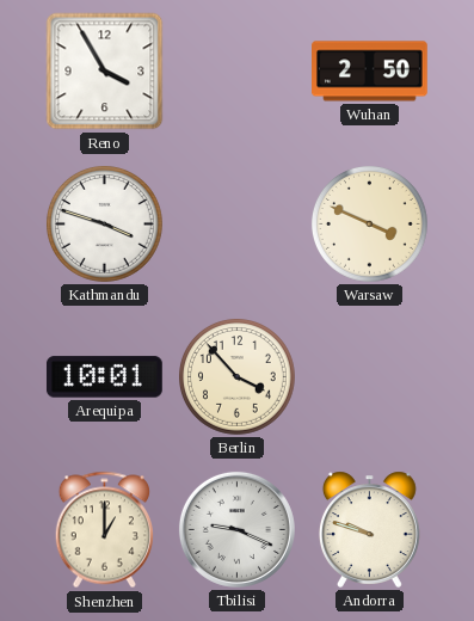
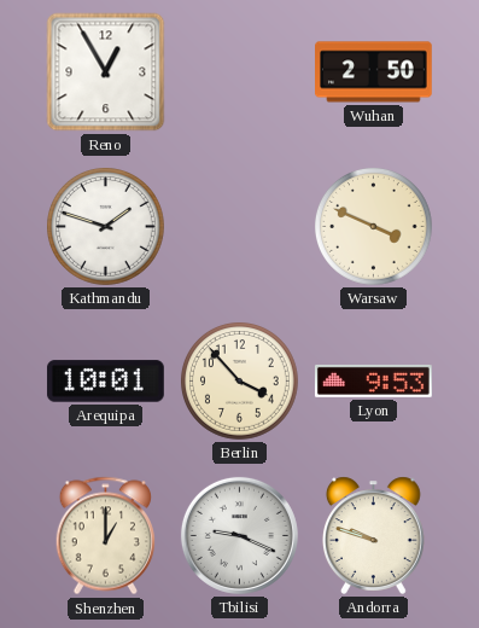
Reno: 3:55 -> 12:55
Kathmandu: 3:48 -> 1:48
Lyon: none -> 9:53
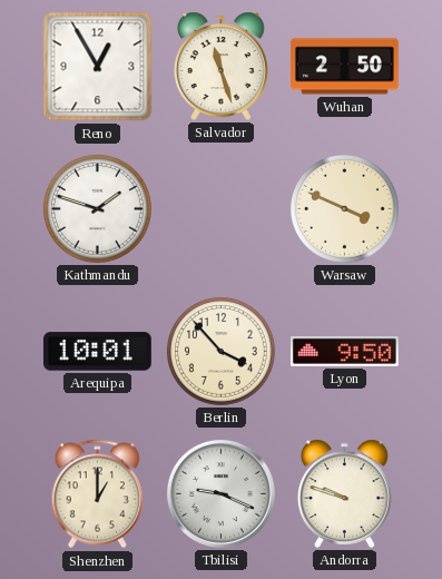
Salvador: none -> 11:27
Lyon: 9:53 -> 9:50
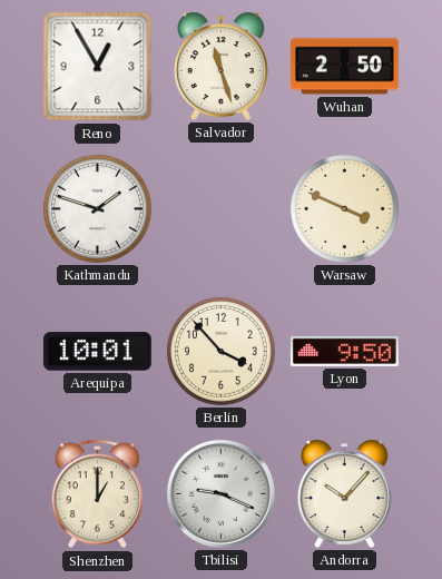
Andorra: 9:48 -> 10:07
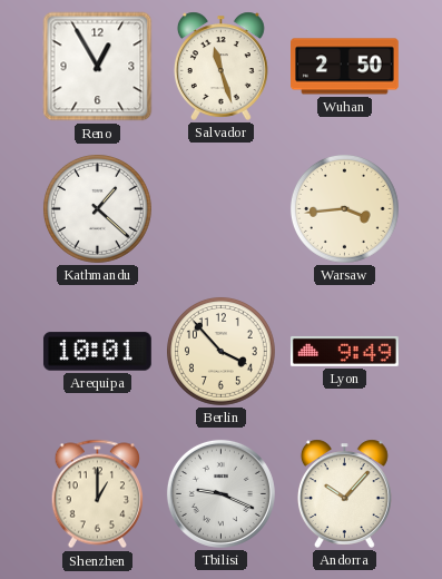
Kathmandu: 1:48 -> 1:22
Warsaw: 3:49 -> 3:44
Lyon: 9:50 -> 9:49
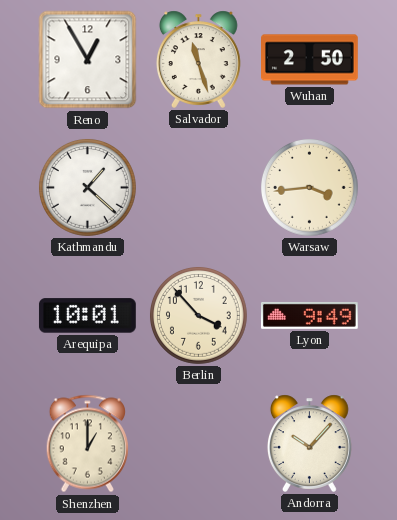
Tbilisi: 9:19 -> none
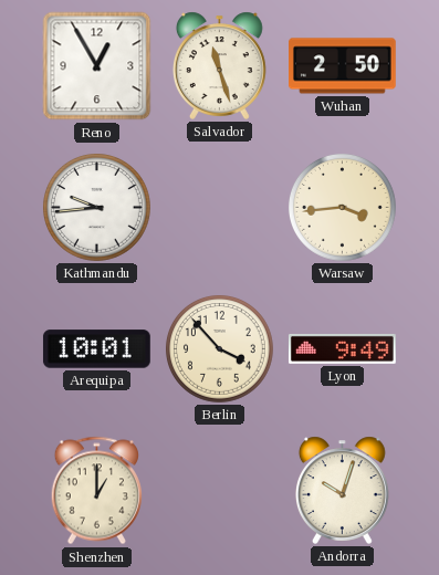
Kathmandu: 1:22 -> 9:44
Andorra: 10:07 -> 10:03
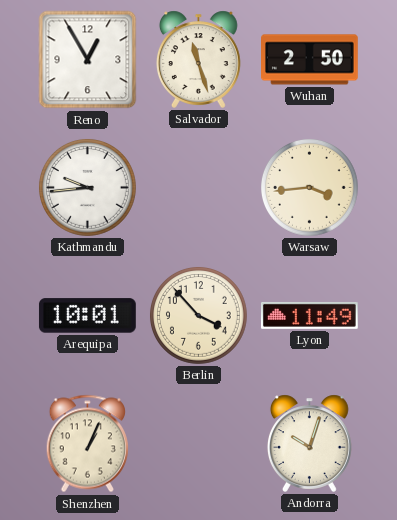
Lyon: 9:49 -> 11:49
Shenzhen: 1:00 -> 1:04
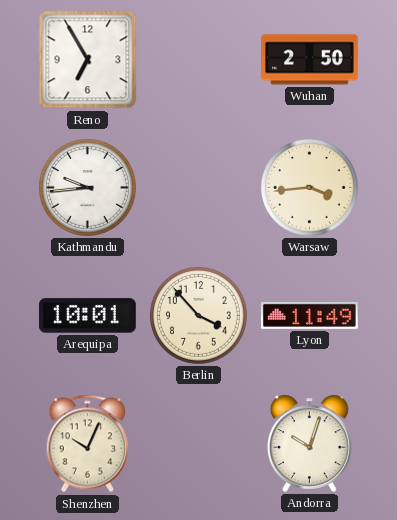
Reno: 12:55 -> 6:55
Salvador: 11:27 -> none
Shenzhen: 1:04 -> 10:04
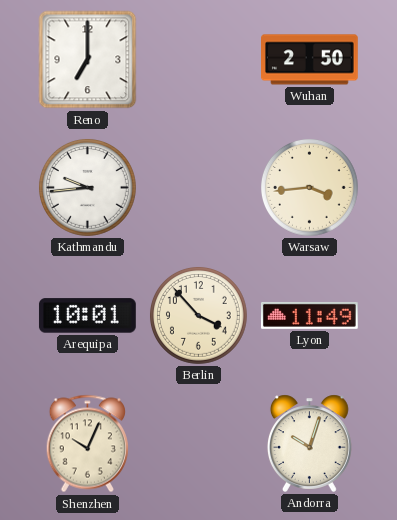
Reno: 6:55 -> 7:00
